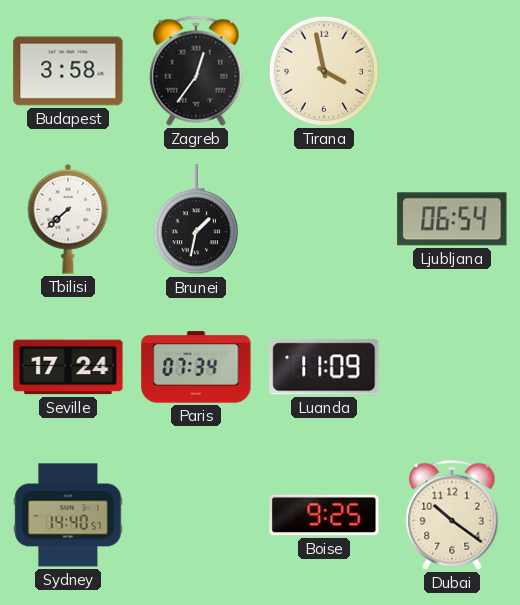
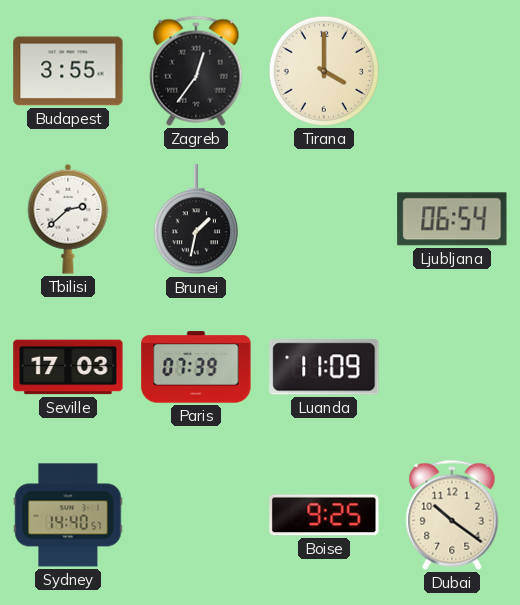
Budapest: 3:58 -> 3:55
Tirana: 3:58 -> 4:00
Tbilisi: 7:38 -> 2:38
Seville: 17:24 -> 17:03
Paris: 07:34 -> 07:39
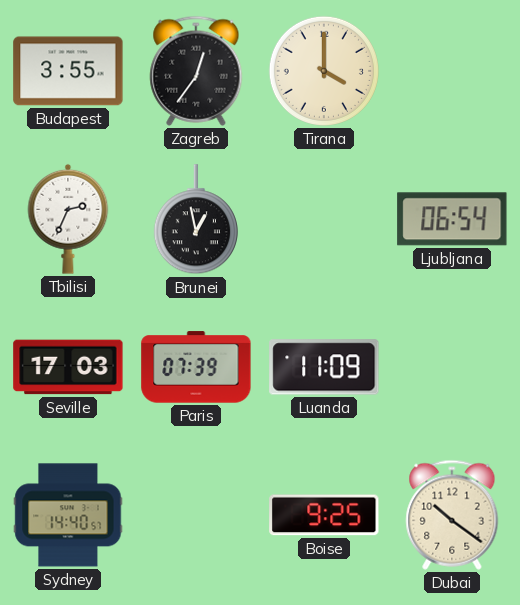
Tbilisi: 2:38 -> 2:34
Brunei: 1:32 -> 12:58
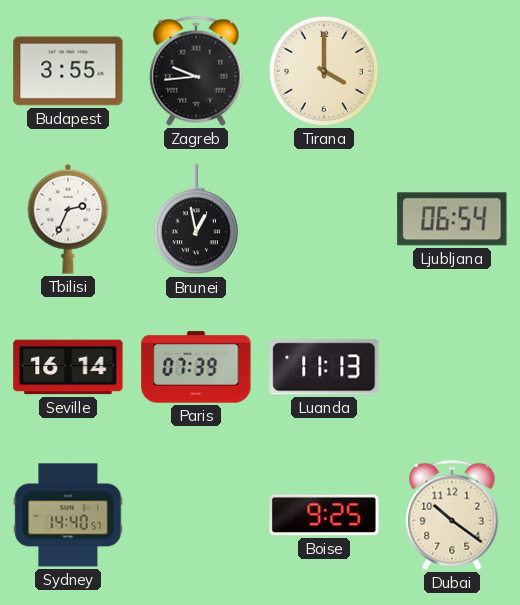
Zagreb: 12:36 -> 9:44
Seville: 17:03 -> 16:14
Luanda: 11:09 -> 11:13
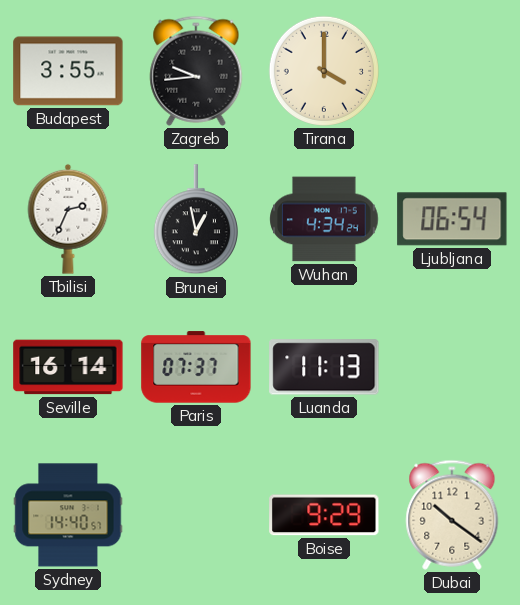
Wuhan: none -> 4:34
Paris: 07:39 -> 07:37
Boise: 9:25 -> 9:29
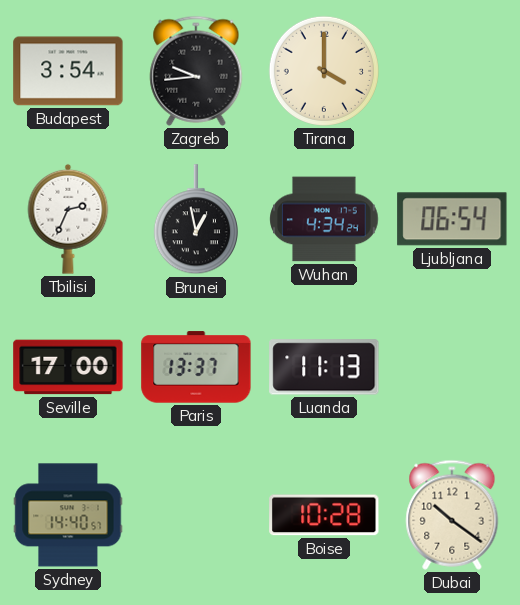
Budapest: 3:55 -> 3:54
Seville: 16:14 -> 17:00
Paris: 07:37 -> 13:37
Boise: 9:29 -> 10:28
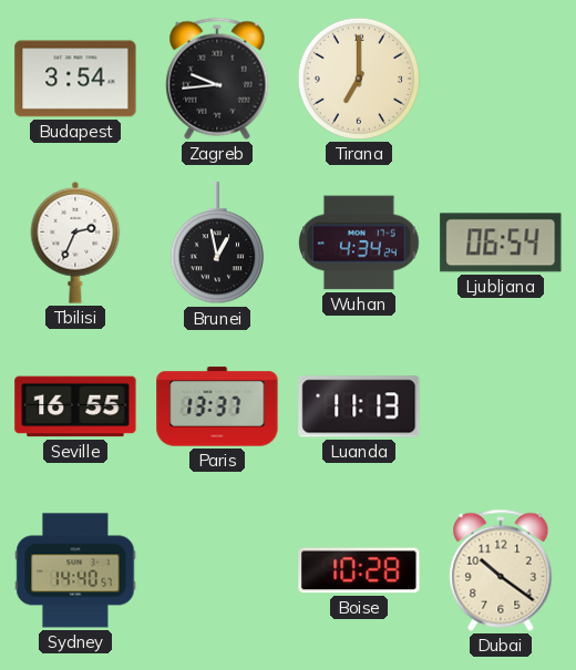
Tirana: 4:00 -> 7:00
Seville: 17:00 -> 16:55
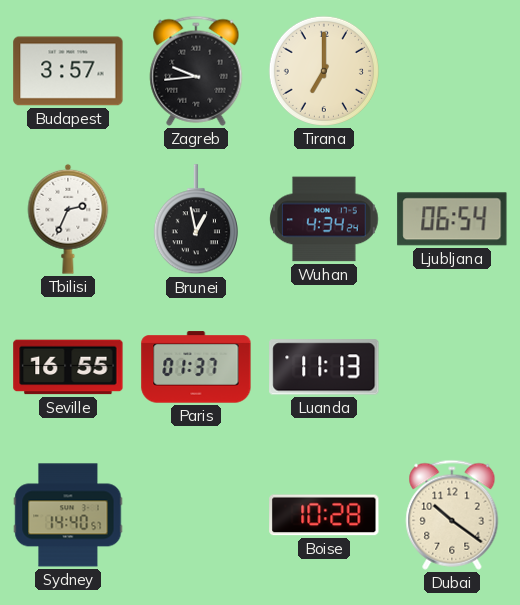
Budapest: 3:54 -> 3:57
Paris: 13:37 -> 01:37
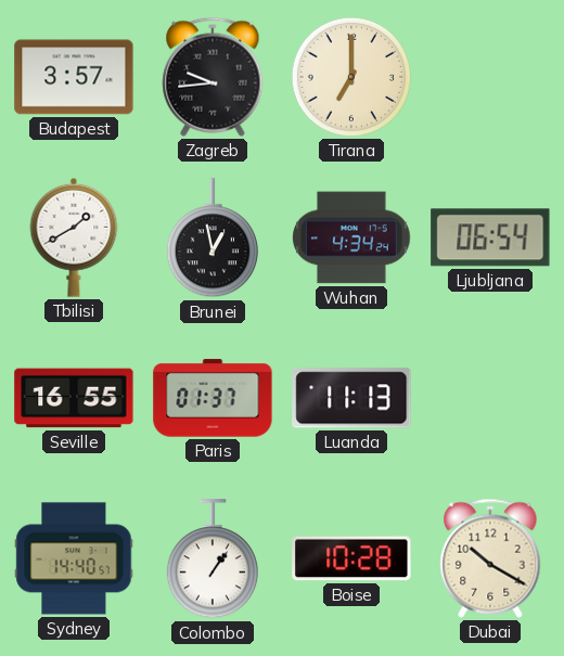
Tbilisi: 2:34 -> 1:40
Colombo: none -> 1:06
Dubai: 10:21 -> 10:20
